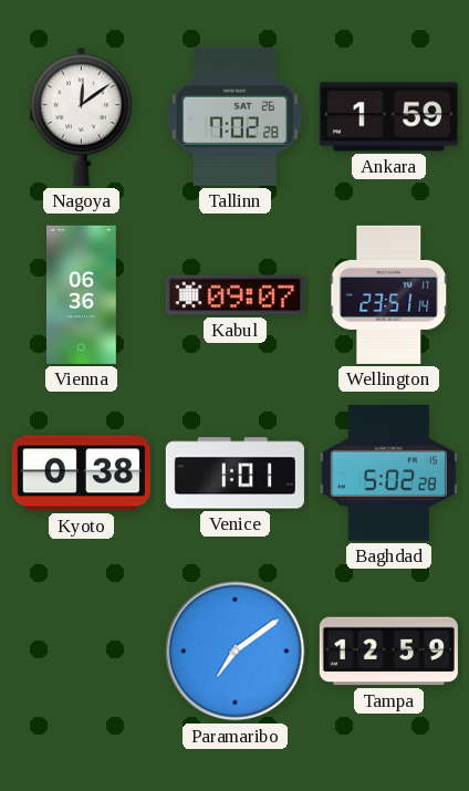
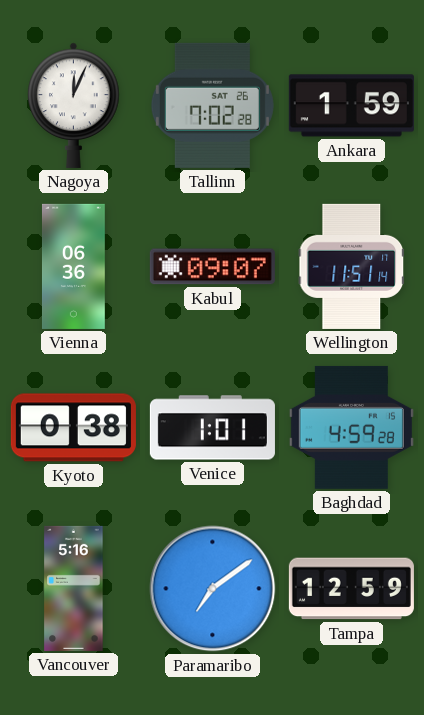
Nagoya: 12:09 -> 12:04
Wellington: 23:51 -> 11:51
Baghdad: 5:02 -> 4:59
Vancouver: none -> 5:16
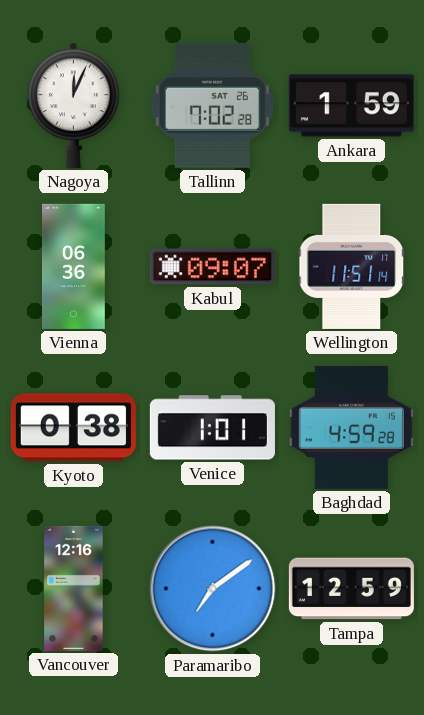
Vancouver: 5:16 -> 12:16
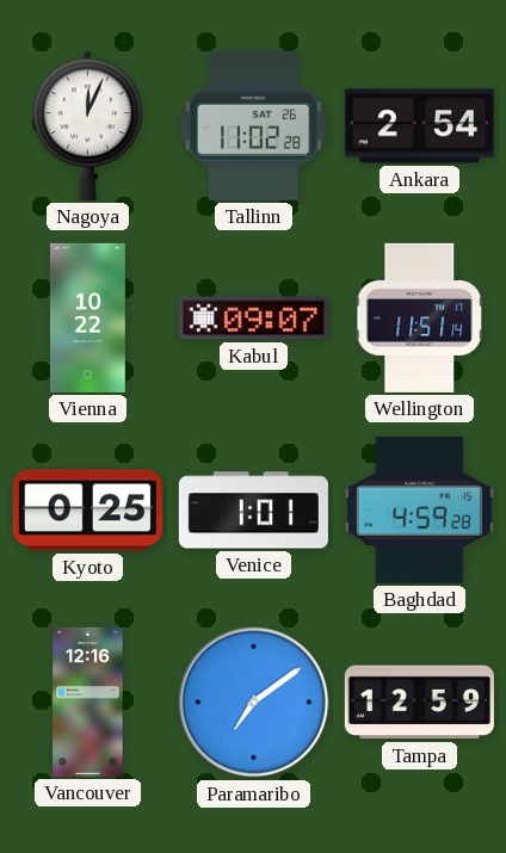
Tallinn: 7:02 -> 11:02
Ankara: 1:59 -> 2:54
Vienna: 06:36 -> 10:22
Kyoto: 0:38 -> 0:25
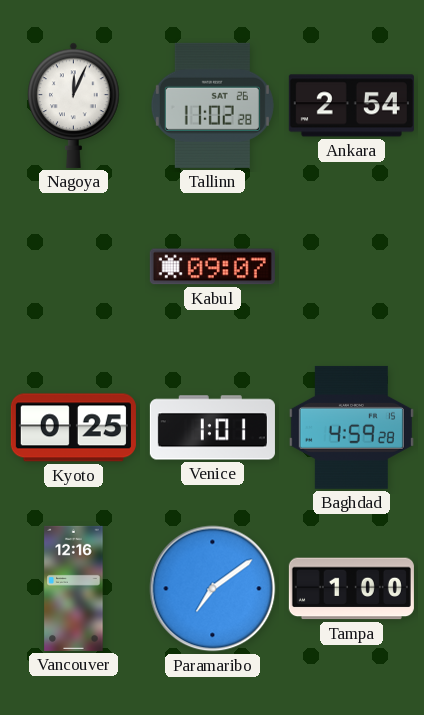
Vienna: 10:22 -> none
Wellington: 11:51 -> none
Tampa: 12:59 -> 1:00
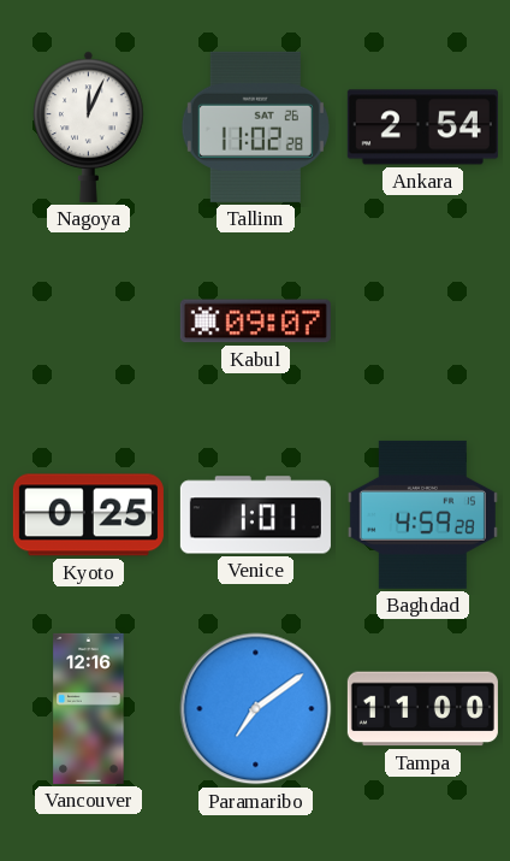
Tampa: 1:00 -> 11:00
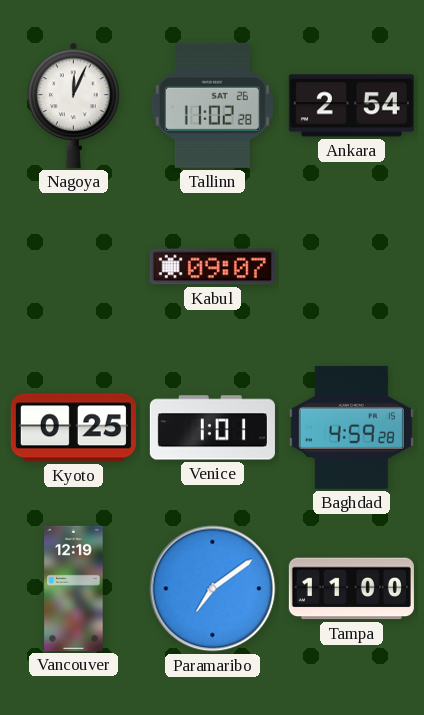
Vancouver: 12:16 -> 12:19
